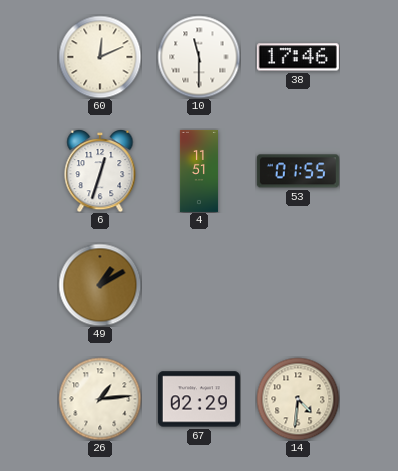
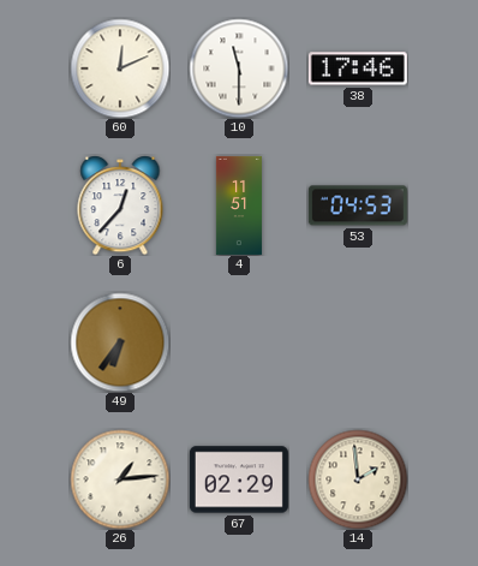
6: 12:33 -> 12:37
53: 01:55 -> 04:53
49: 1:10 -> 6:36
14: 4:31 -> 1:59
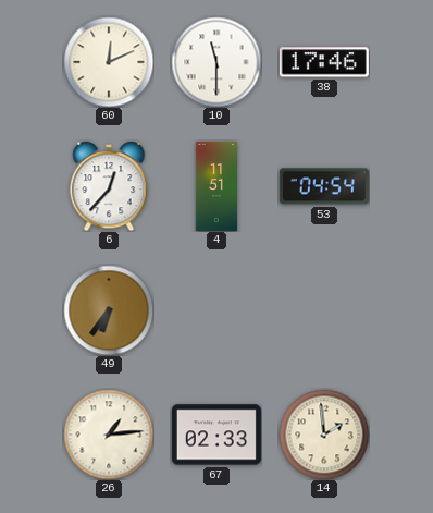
53: 04:53 -> 04:54
67: 02:29 -> 02:33
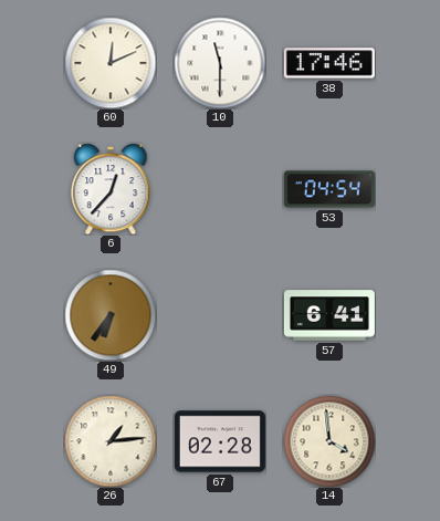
4: 11:51 -> none
57: none -> 6:41
67: 02:33 -> 02:28
14: 1:59 -> 3:59
